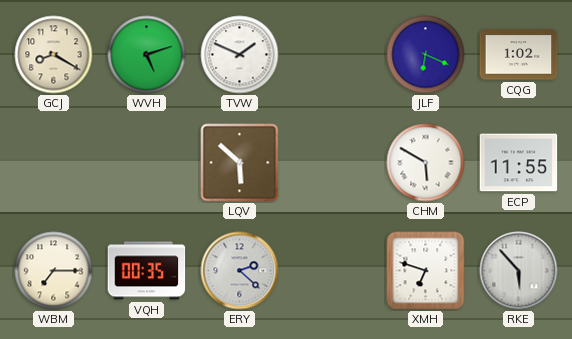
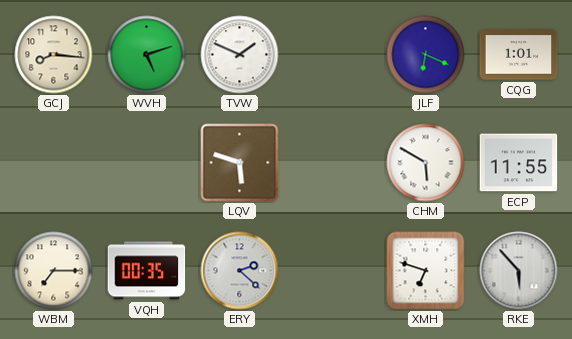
GCJ: 8:20 -> 8:16
CQG: 1:02 -> 1:01
LQV: 5:52 -> 5:48
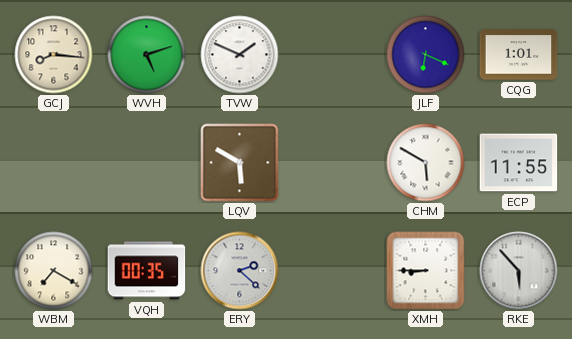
LQV: 5:48 -> 5:50
WBM: 7:15 -> 7:20
XMH: 6:48 -> 8:45
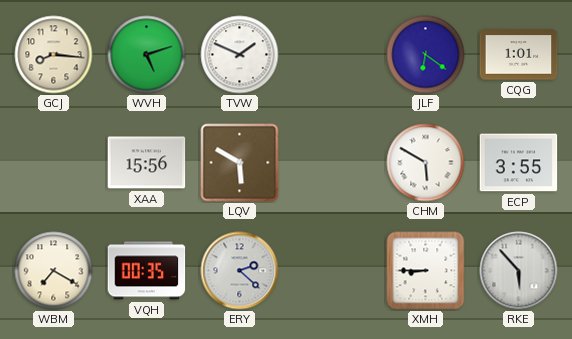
JLF: 6:19 -> 6:21
XAA: none -> 15:56
ECP: 11:55 -> 3:55
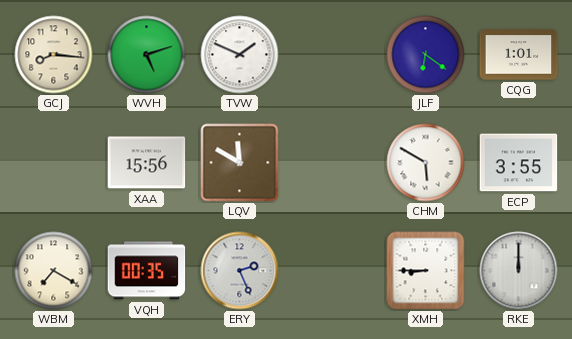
LQV: 5:50 -> 11:50
ERY: 2:22 -> 2:26
RKE: 5:53 -> 12:00
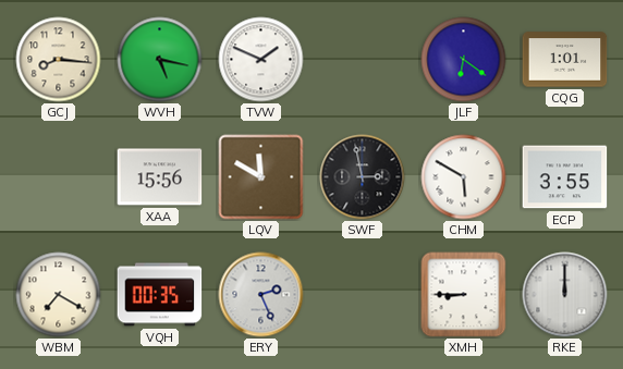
WVH: 5:12 -> 5:17
SWF: none -> 2:58
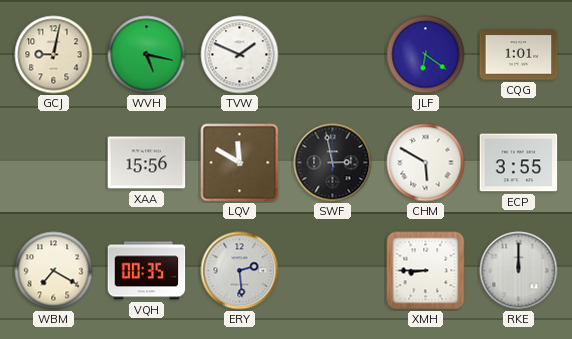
GCJ: 8:16 -> 9:02
ERY: 2:26 -> 2:29
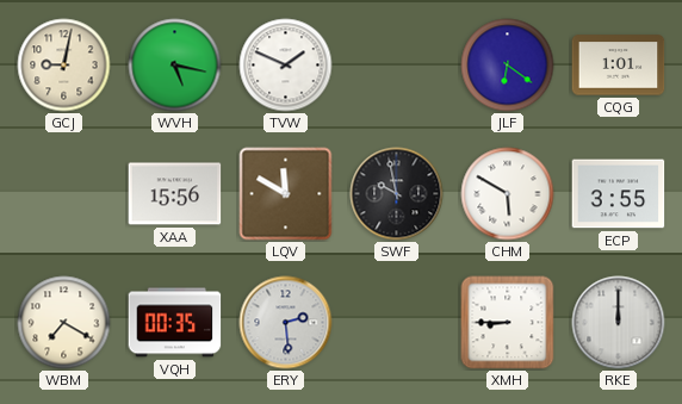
SWF: 2:58 -> 9:58
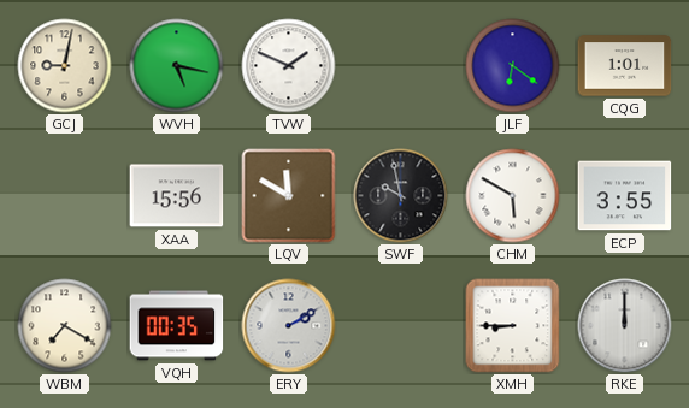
ERY: 2:29 -> 2:10
